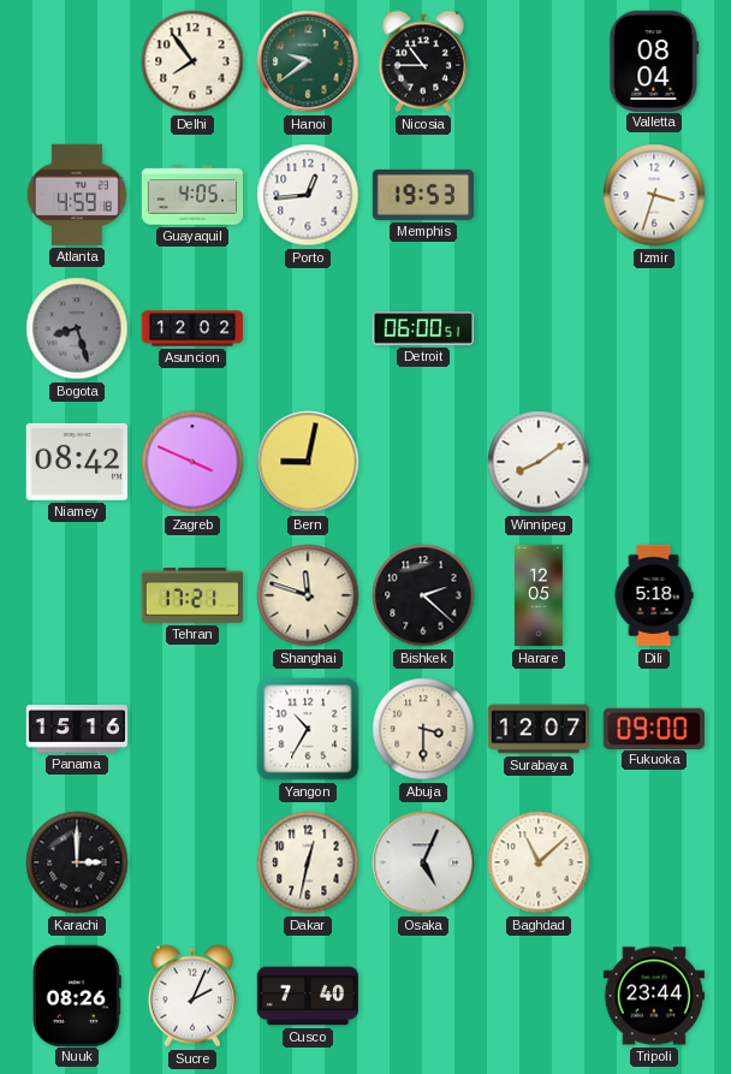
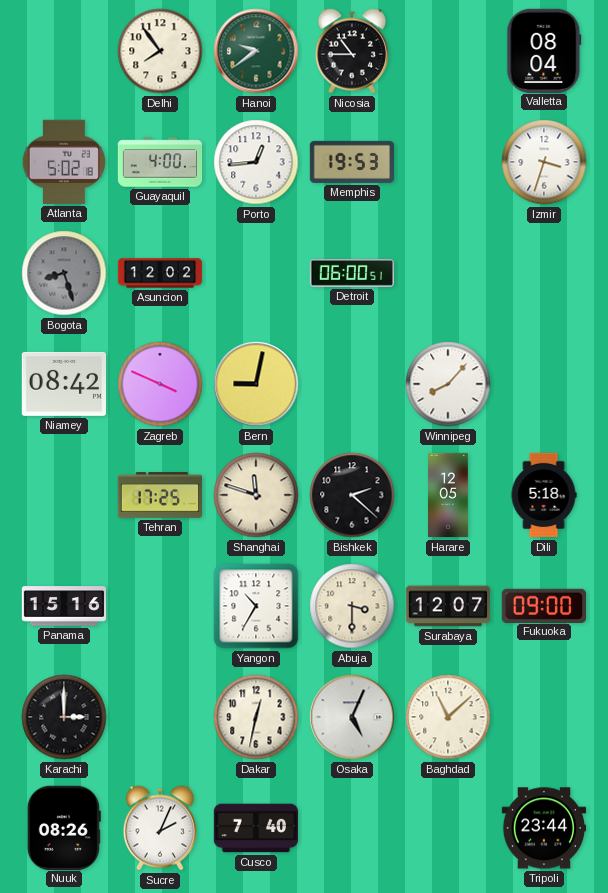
Atlanta: 4:59 -> 5:02
Guayaquil: 4:05 -> 4:00
Winnipeg: 8:09 -> 8:07
Tehran: 17:21 -> 17:25
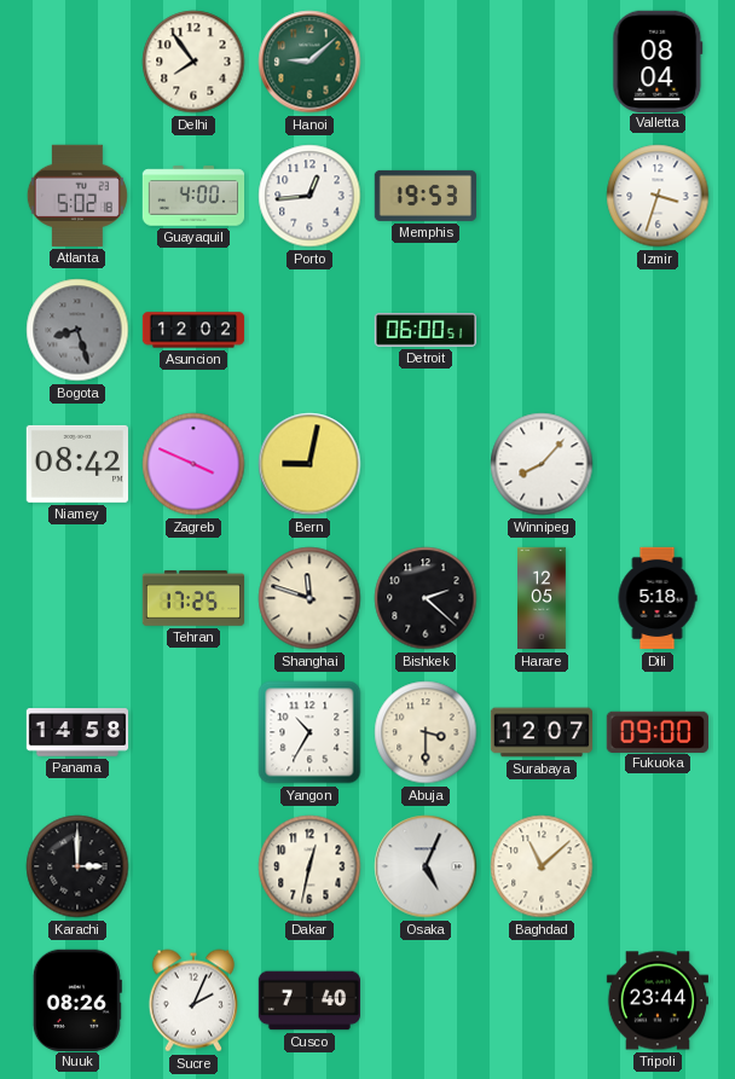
Hanoi: 9:39 -> 9:08
Nicosia: 10:45 -> none
Panama: 15:16 -> 14:58
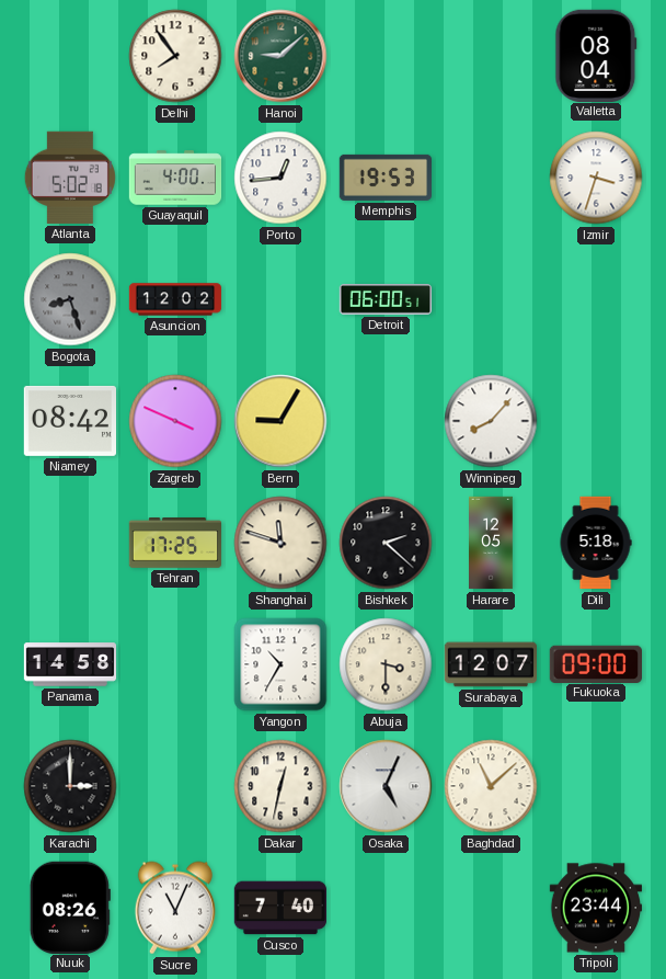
Bern: 9:02 -> 9:05
Sucre: 2:04 -> 11:04
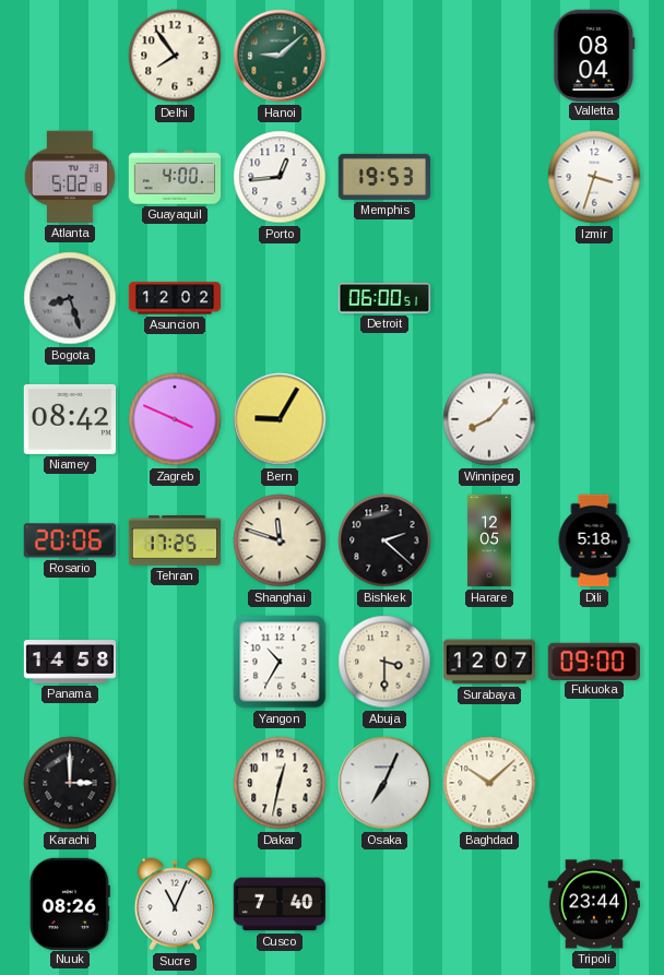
Rosario: none -> 20:06
Osaka: 5:04 -> 7:04
Baghdad: 11:08 -> 10:08
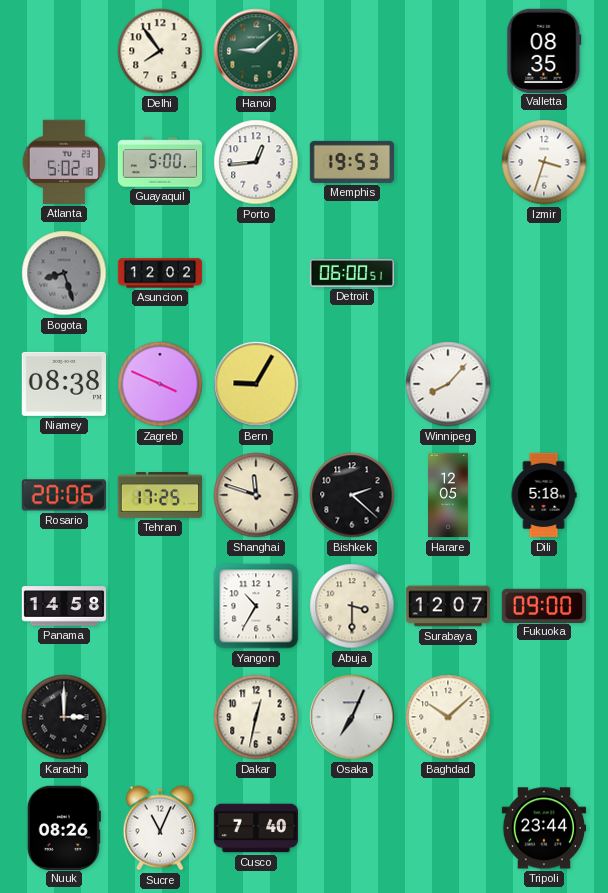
Valletta: 08:04 -> 08:35
Guayaquil: 4:00 -> 5:00
Niamey: 08:42 -> 08:38
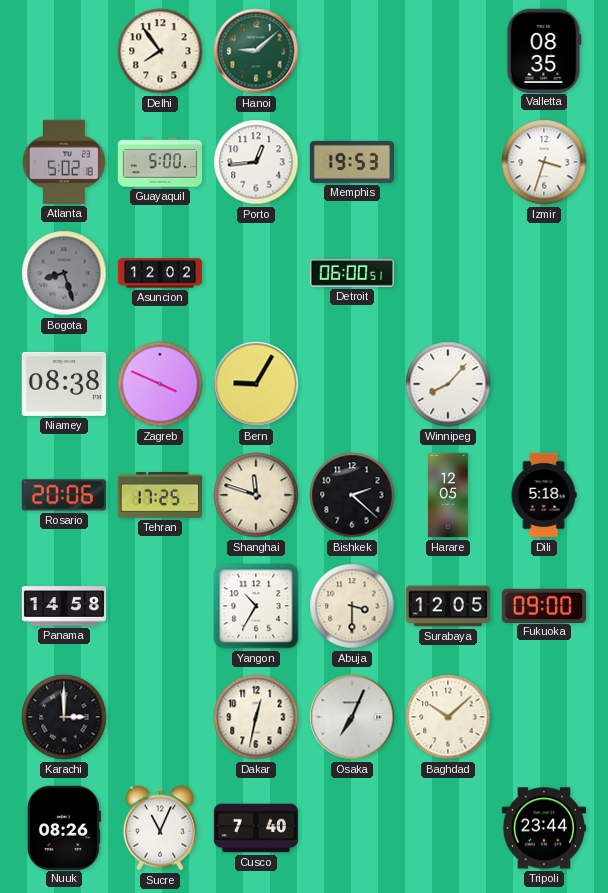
Surabaya: 12:07 -> 12:05
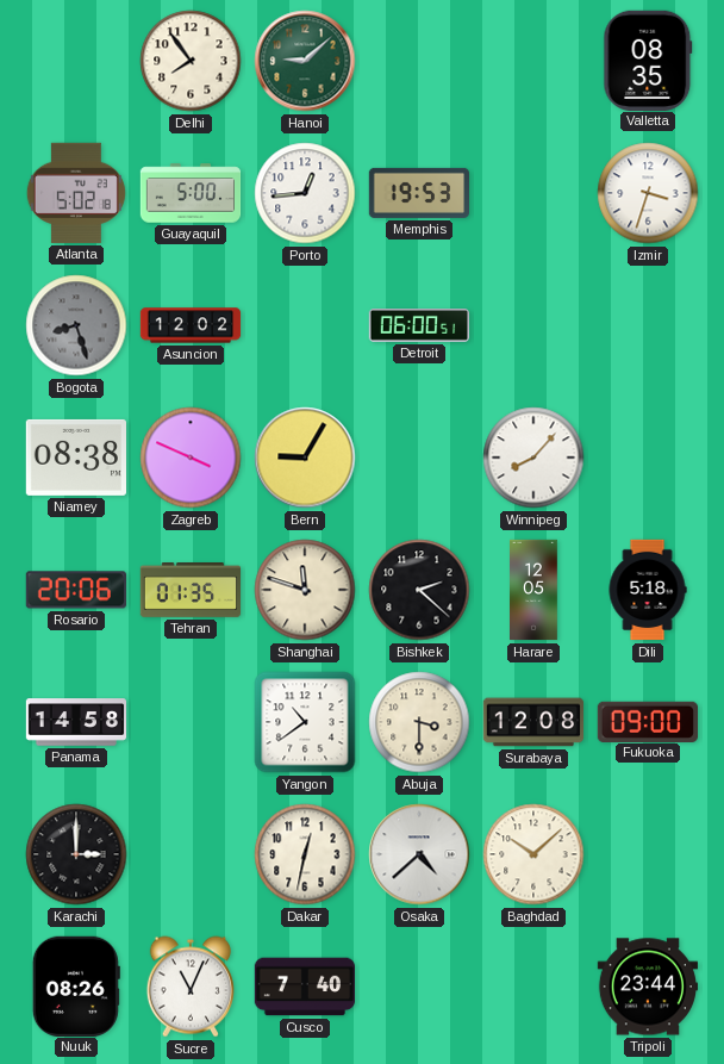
Tehran: 17:25 -> 01:35
Yangon: 10:35 -> 10:39
Surabaya: 12:05 -> 12:08
Osaka: 7:04 -> 4:38
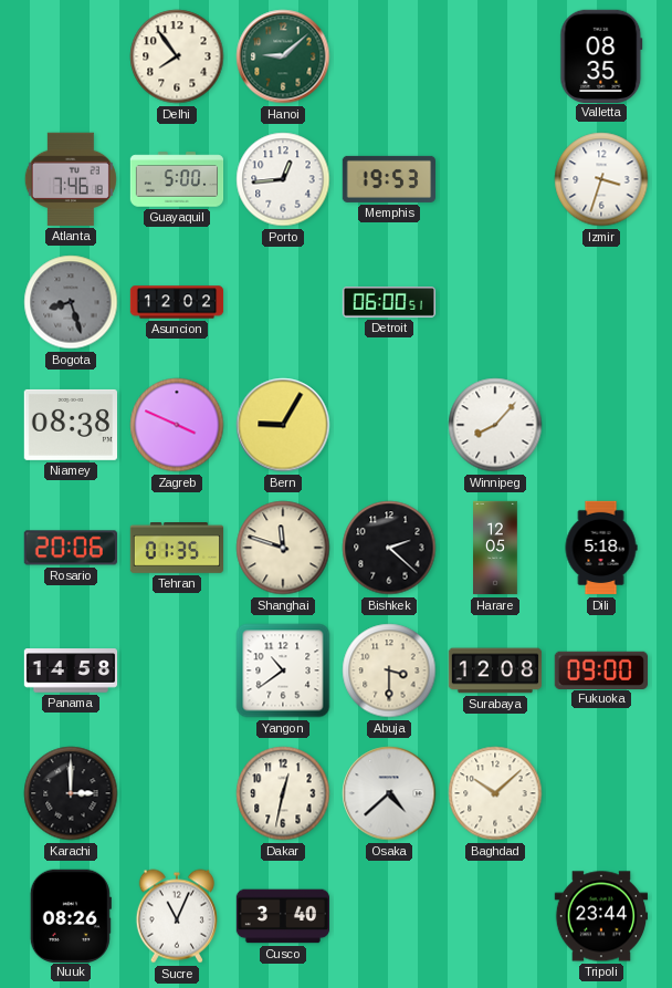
Atlanta: 5:02 -> 7:46
Cusco: 7:40 -> 3:40
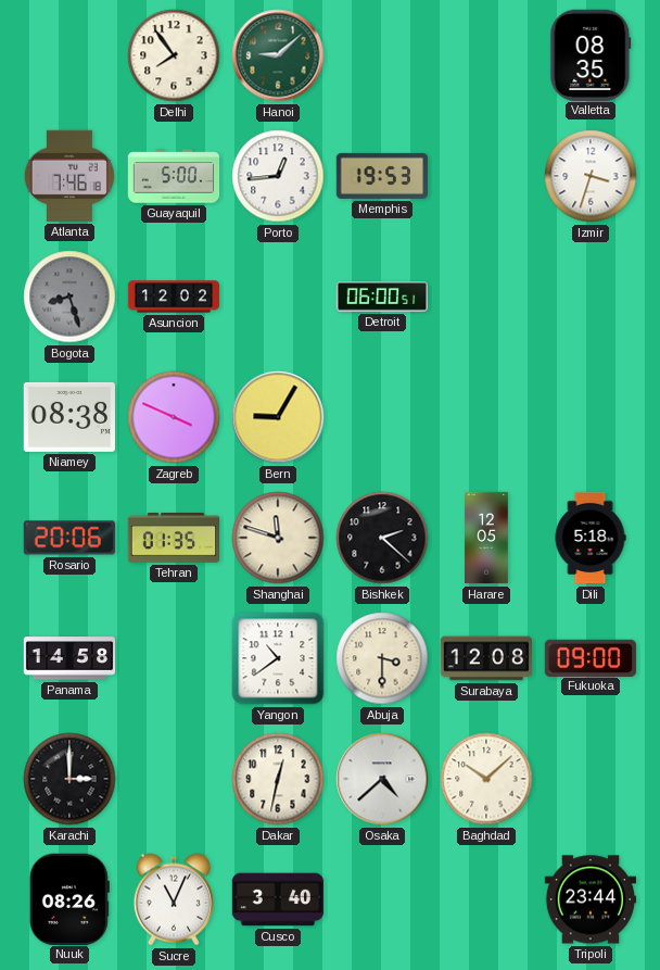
Winnipeg: 8:07 -> none
